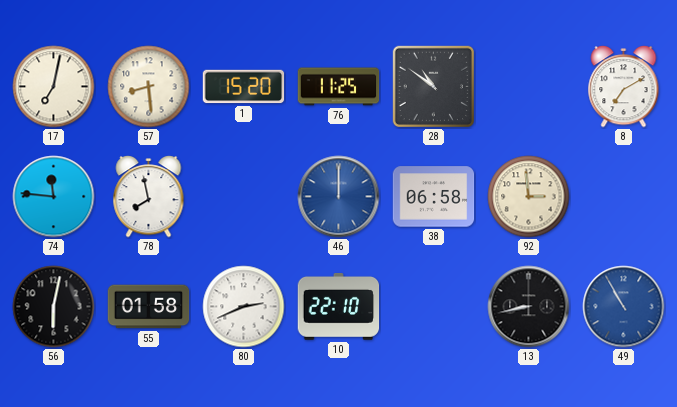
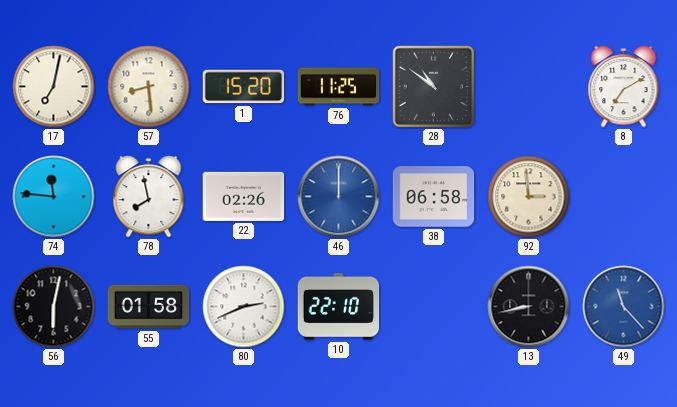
22: none -> 02:26
49: 10:55 -> 11:23
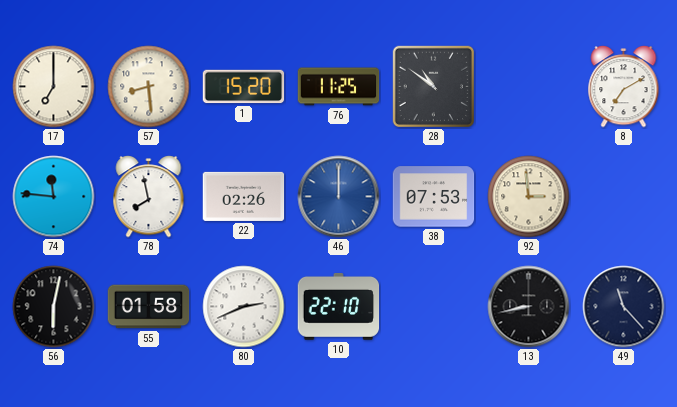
17: 7:02 -> 7:00
38: 06:58 -> 07:53
49 dial: blue -> navy
